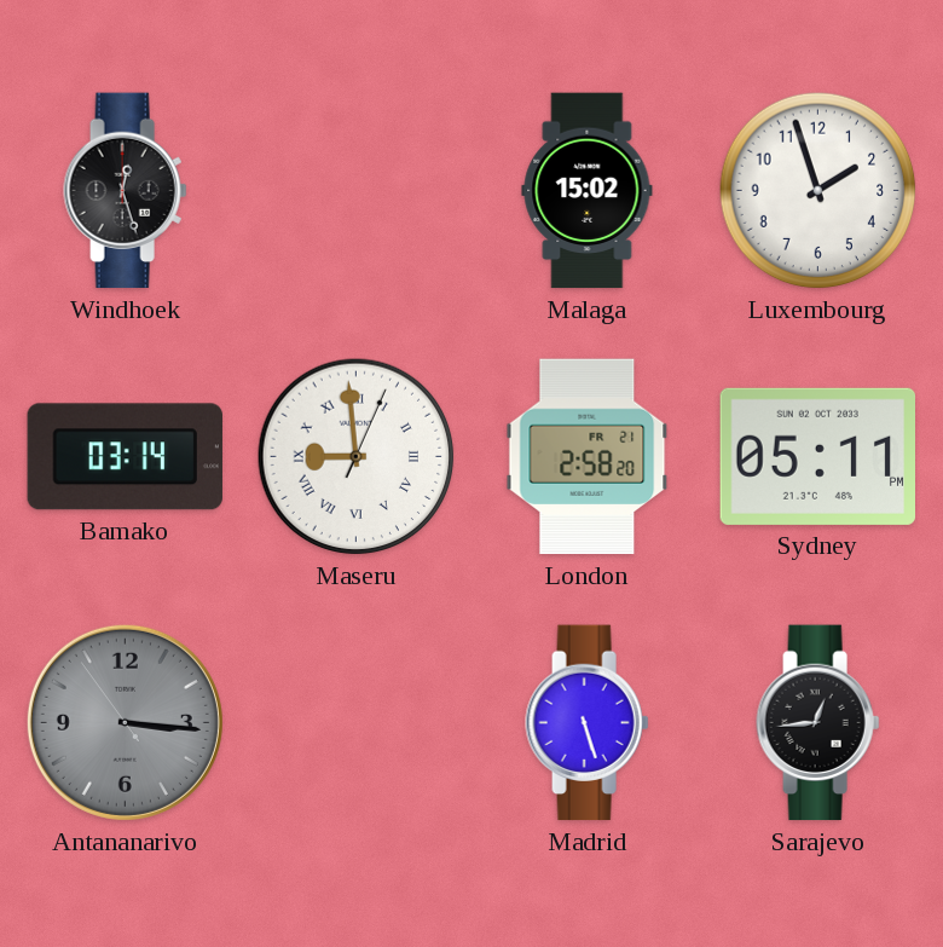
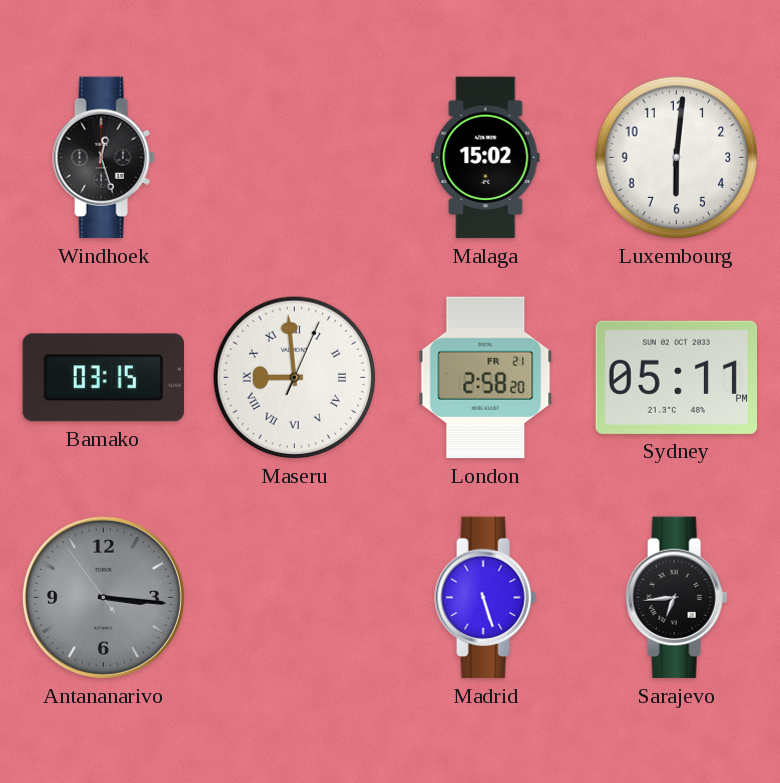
Luxembourg: 1:57 -> 6:01
Bamako: 03:14 -> 03:15
Sarajevo: 12:44 -> 6:44
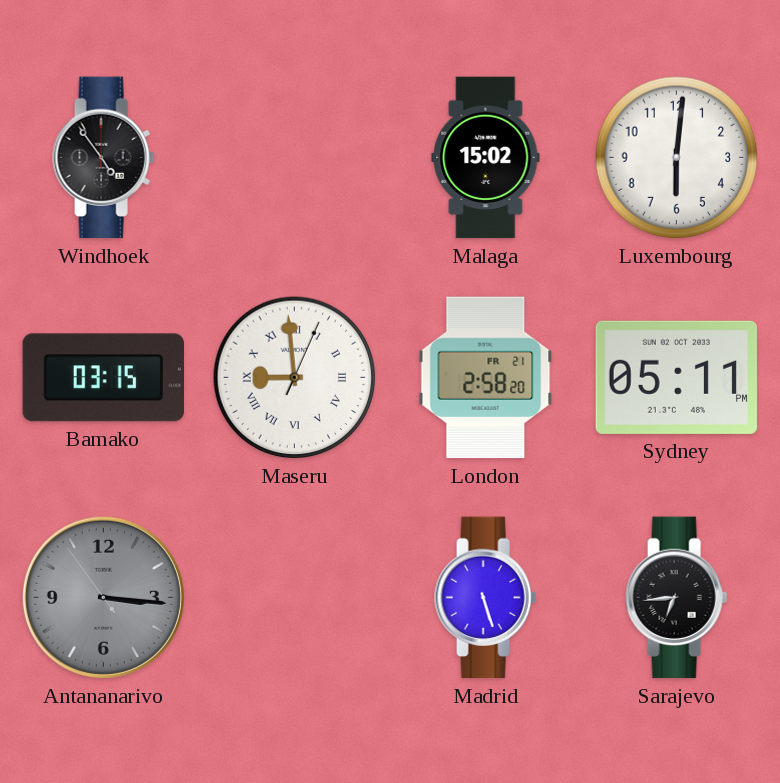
Windhoek: 12:27 -> 4:54
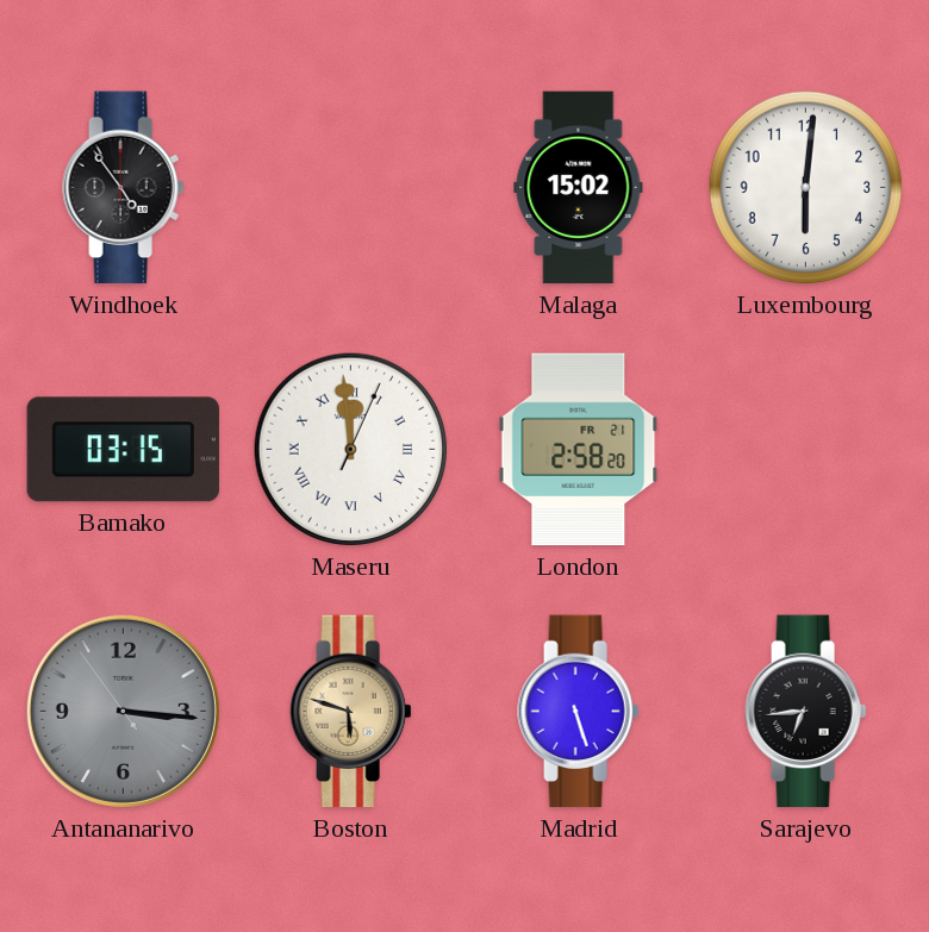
Maseru: 8:59 -> 11:59
Sydney: 05:11 -> none
Boston: none -> 5:48
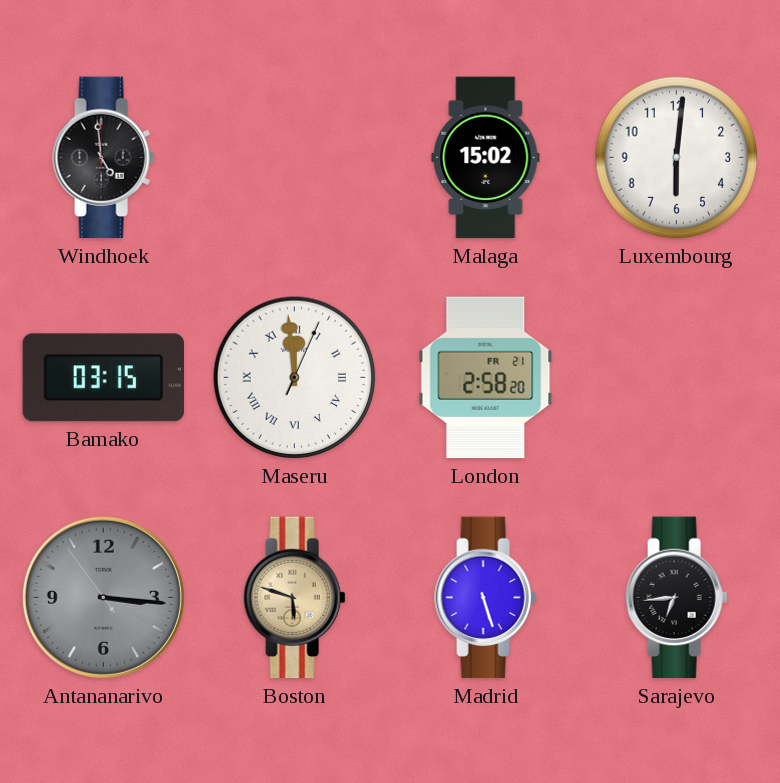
Windhoek: 4:54 -> 4:59
